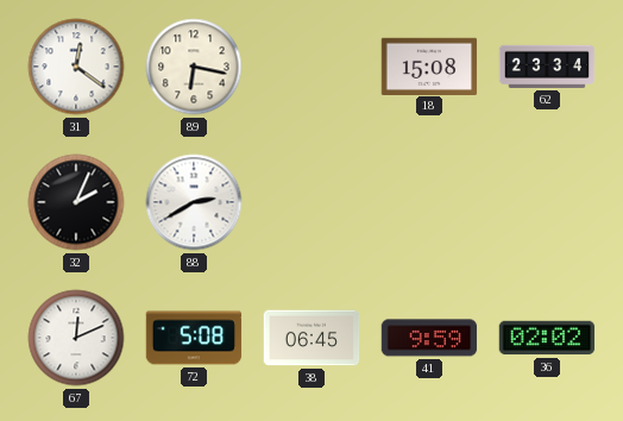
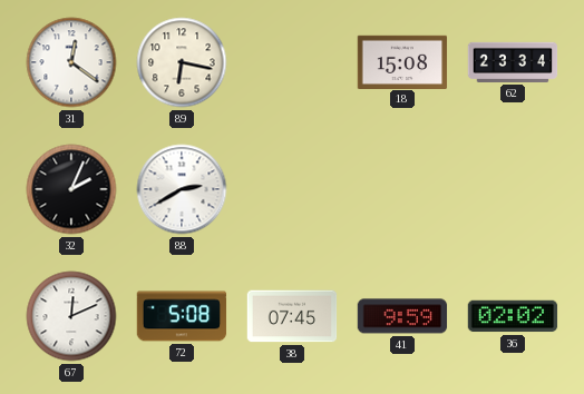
38: 06:45 -> 07:45
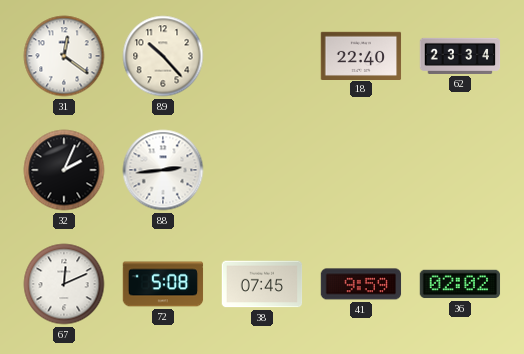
89: 6:17 -> 10:23
18: 15:08 -> 22:40
88: 2:40 -> 2:44
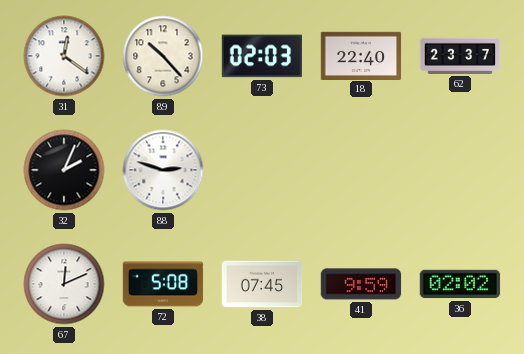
73: none -> 02:03
62: 23:34 -> 23:37
88: 2:44 -> 2:48
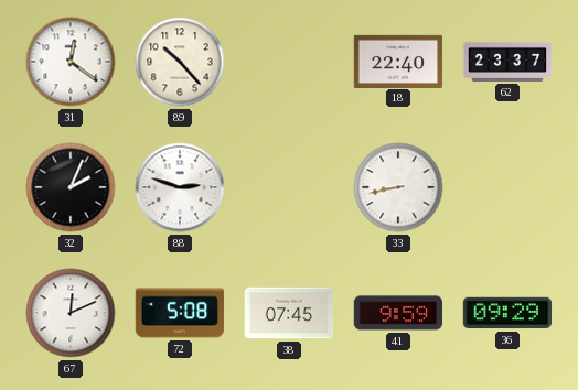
73: 02:03 -> none
33: none -> 8:43
36: 02:02 -> 09:29
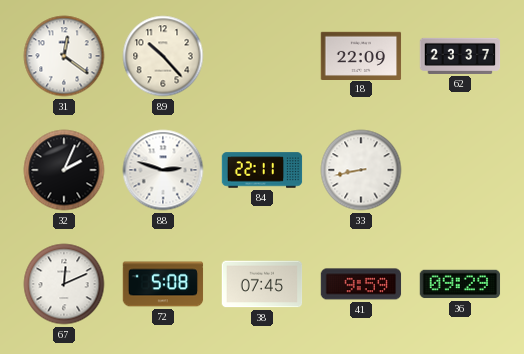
18: 22:40 -> 22:09
84: none -> 22:11
